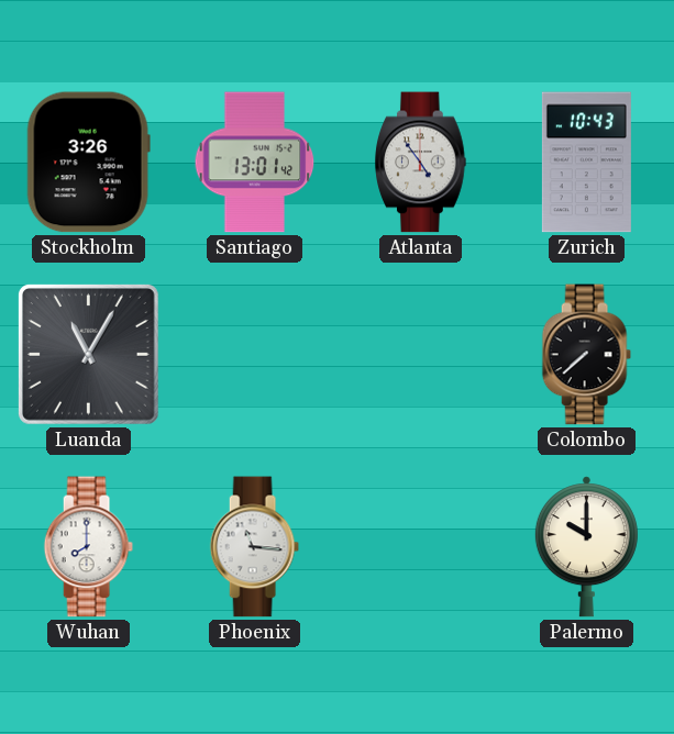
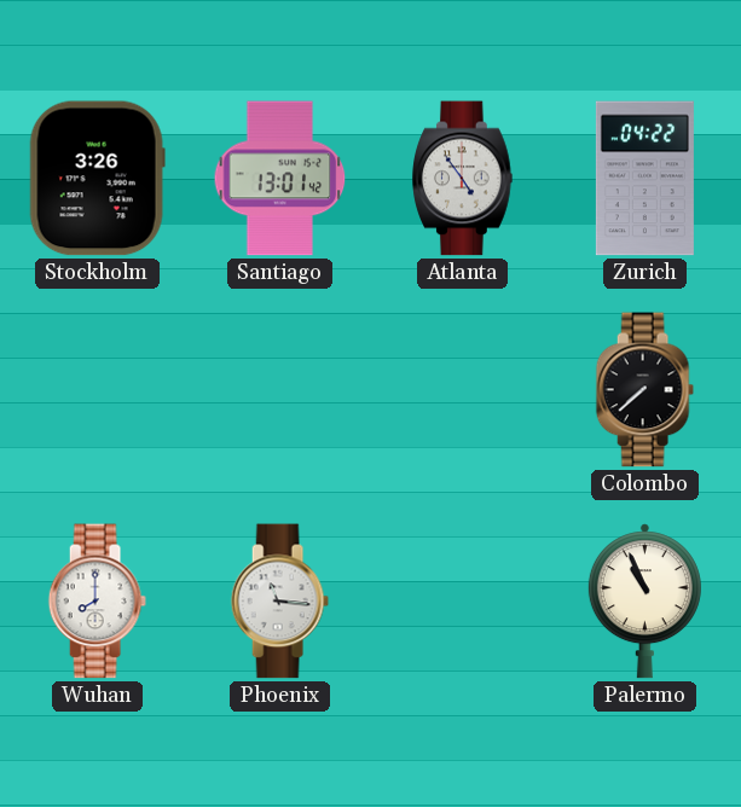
Zurich: 10:43 -> 04:22
Luanda: 11:05 -> none
Palermo: 10:00 -> 10:56
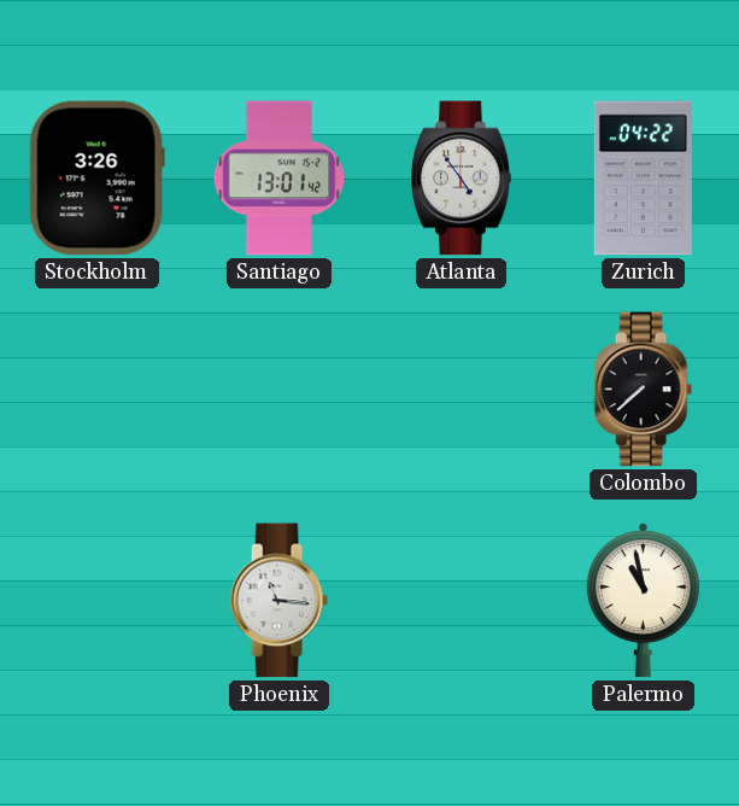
Wuhan: 8:00 -> none
Palermo: 10:56 -> 10:58
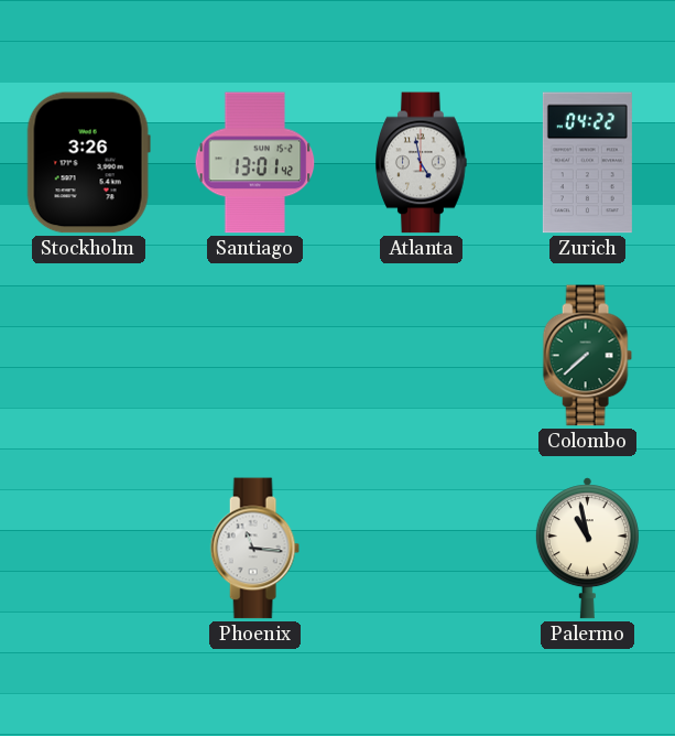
Atlanta: 4:54 -> 4:58
Colombo dial: black -> green
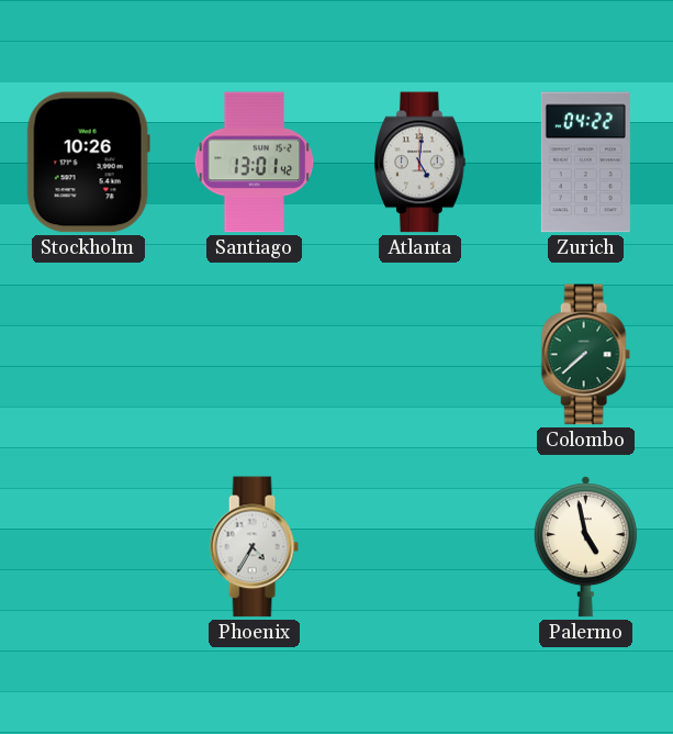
Stockholm: 3:26 -> 10:26
Atlanta: 4:58 -> 5:01
Phoenix: 11:16 -> 4:35
Palermo: 10:58 -> 4:58
